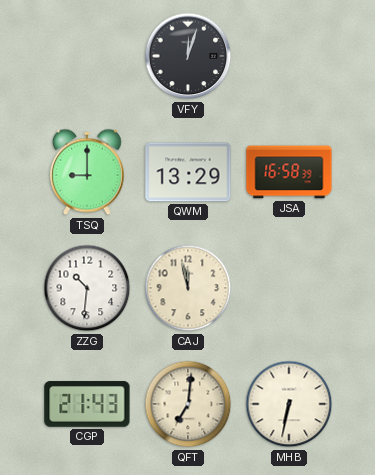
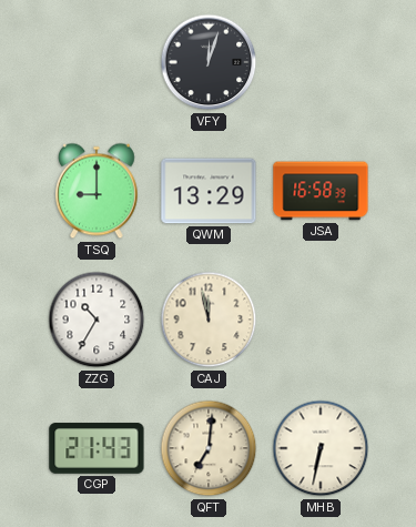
ZZG: 10:31 -> 10:35
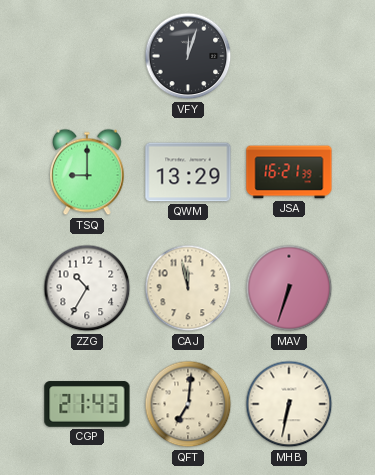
JSA: 16:58 -> 16:21
MAV: none -> 6:33
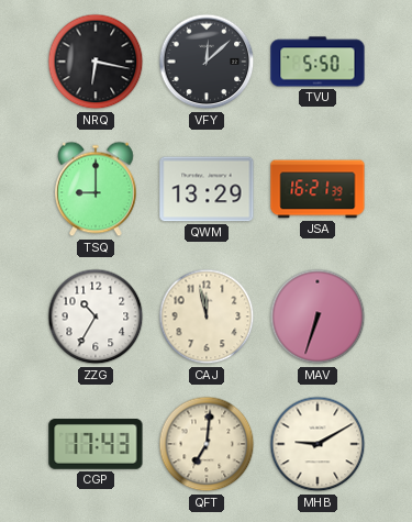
NRQ: none -> 6:17
VFY: 12:03 -> 12:08
TVU: none -> 5:50
CGP: 21:43 -> 17:43
MHB: 6:32 -> 9:10
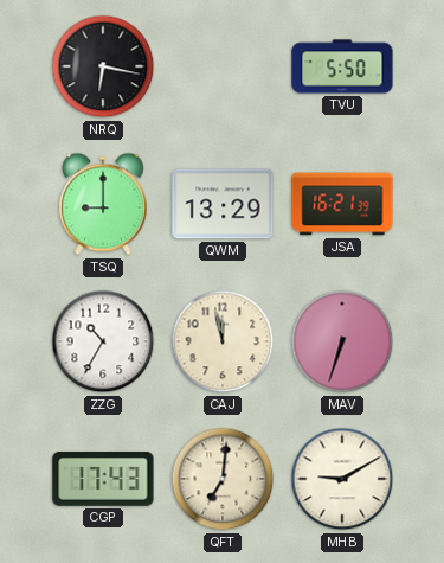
VFY: 12:08 -> none
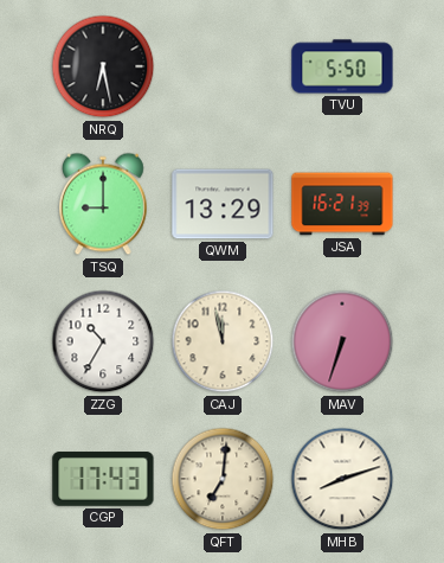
NRQ: 6:17 -> 6:28
MHB: 9:10 -> 8:12
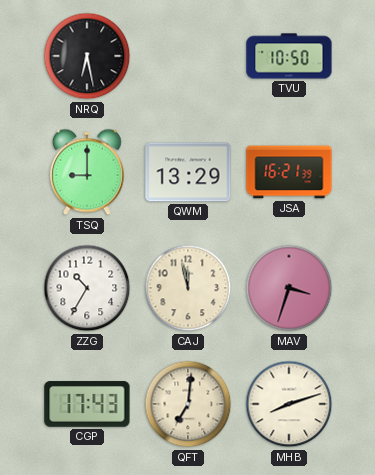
TVU: 5:50 -> 10:50
MAV: 6:33 -> 3:33
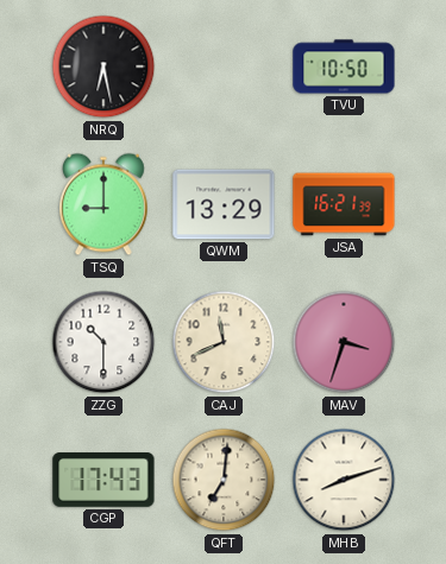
ZZG: 10:35 -> 10:30
CAJ: 11:58 -> 11:41
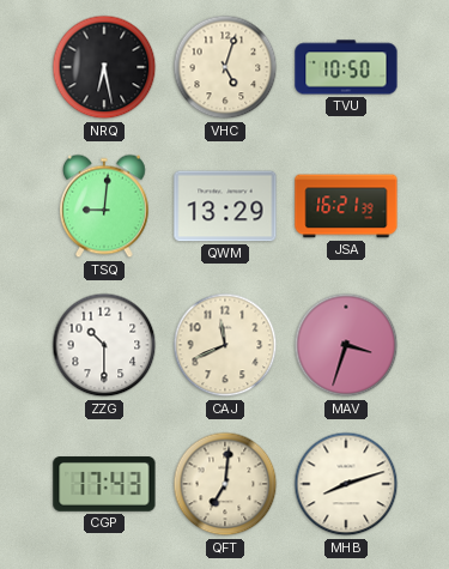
VHC: none -> 5:03
TSQ: 9:00 -> 9:01
